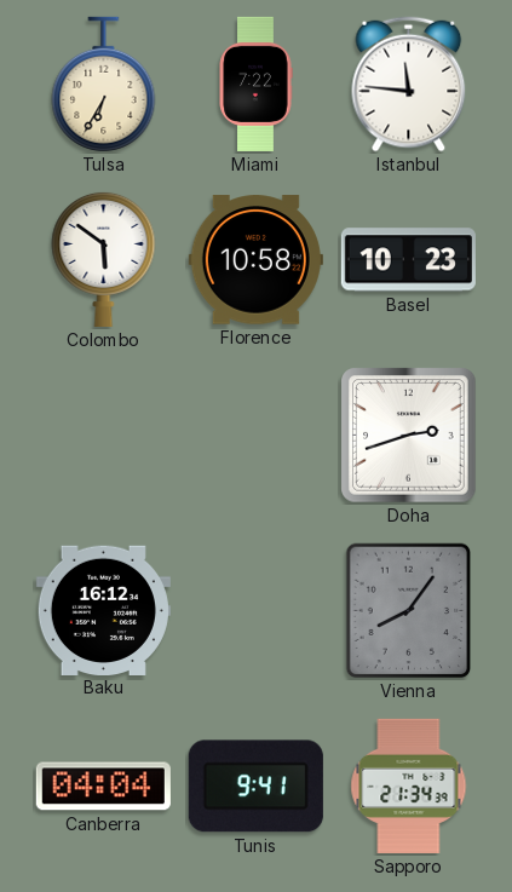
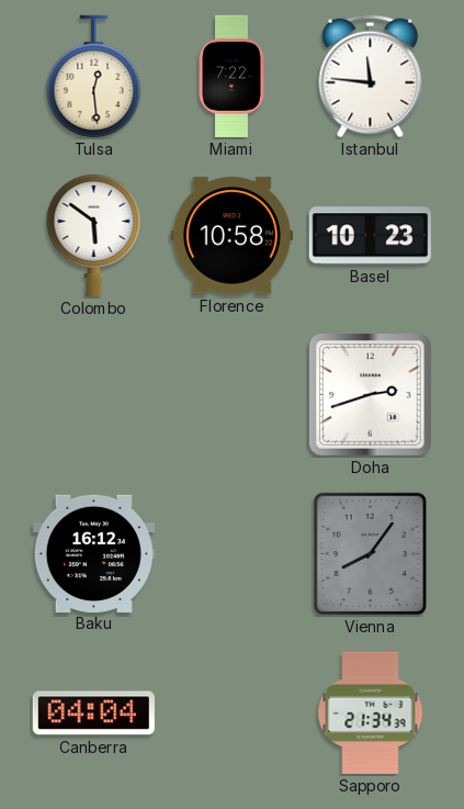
Tulsa: 6:35 -> 12:29
Tunis: 9:41 -> none
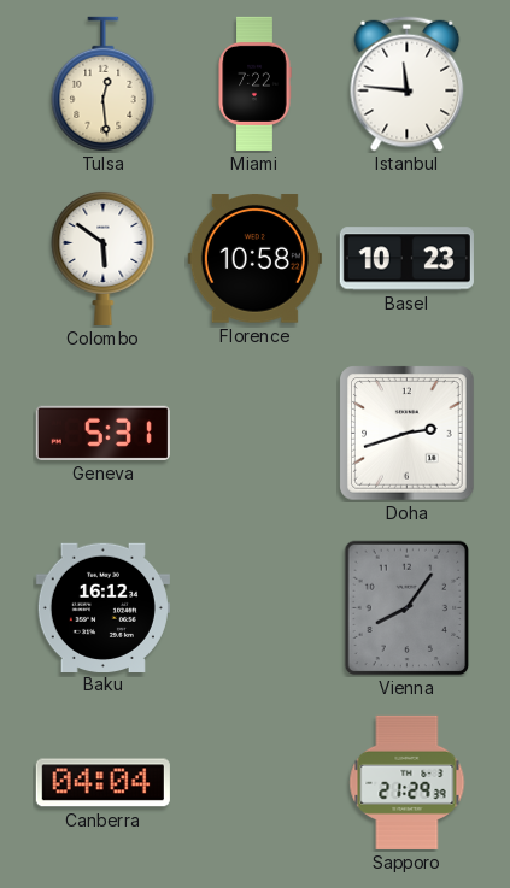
Geneva: none -> 5:31
Sapporo: 21:34 -> 21:29
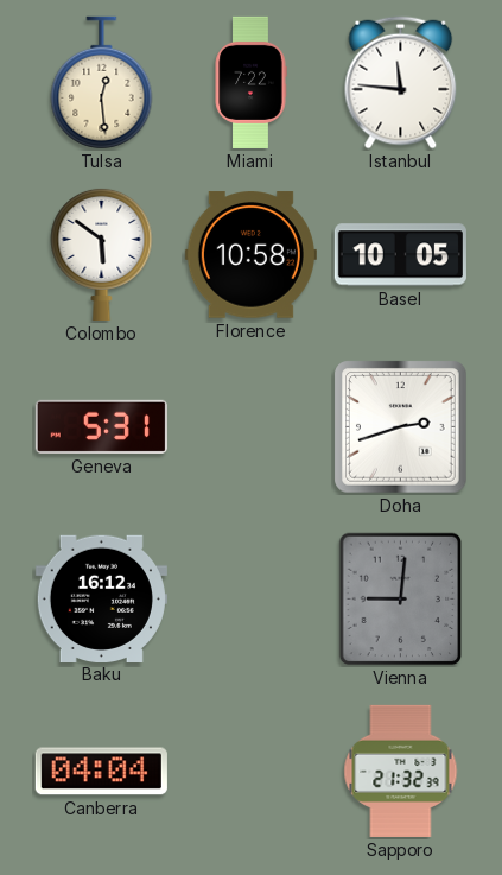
Basel: 10:23 -> 10:05
Vienna: 8:06 -> 9:01
Sapporo: 21:29 -> 21:32
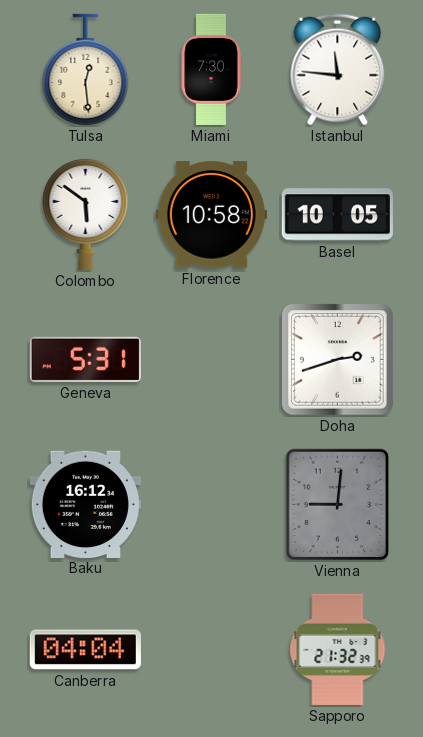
Miami: 7:22 -> 7:30
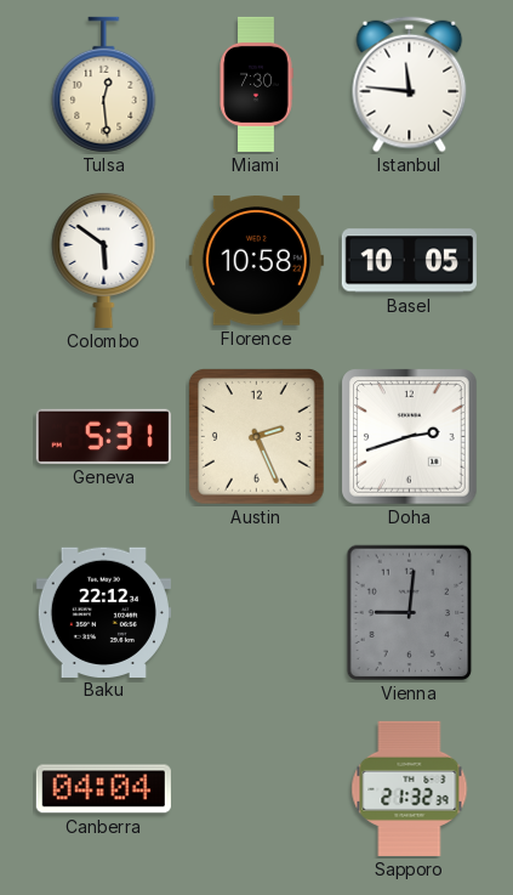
Austin: none -> 2:26
Baku: 16:12 -> 22:12
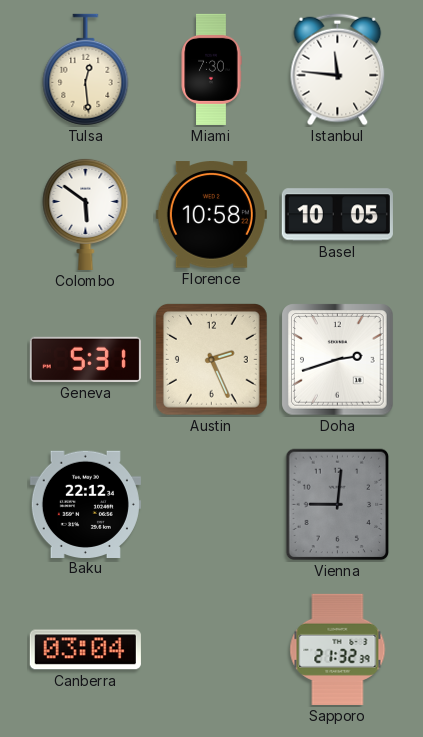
Canberra: 04:04 -> 03:04
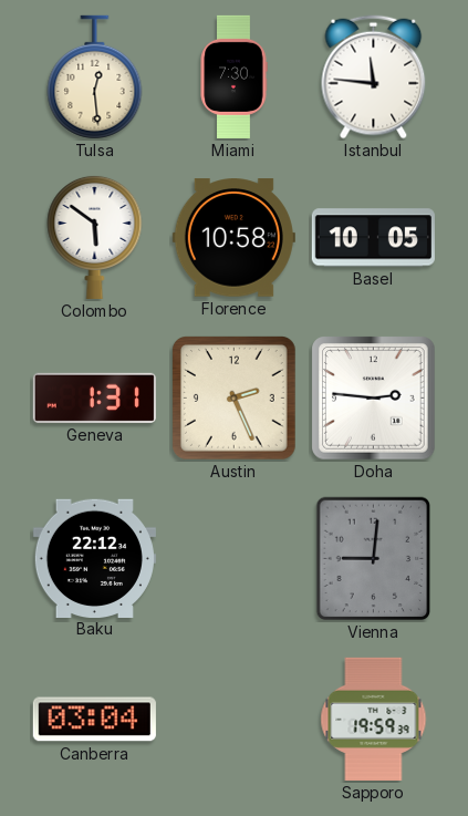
Geneva: 5:31 -> 1:31
Doha: 2:42 -> 2:46
Sapporo: 21:32 -> 19:59
